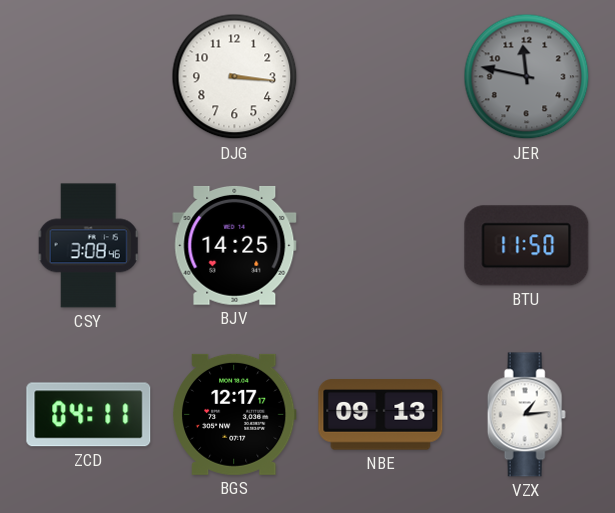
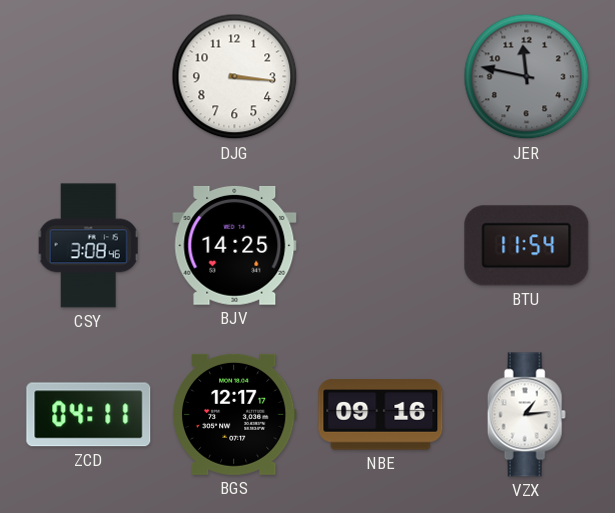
BTU: 11:50 -> 11:54
NBE: 09:13 -> 09:16
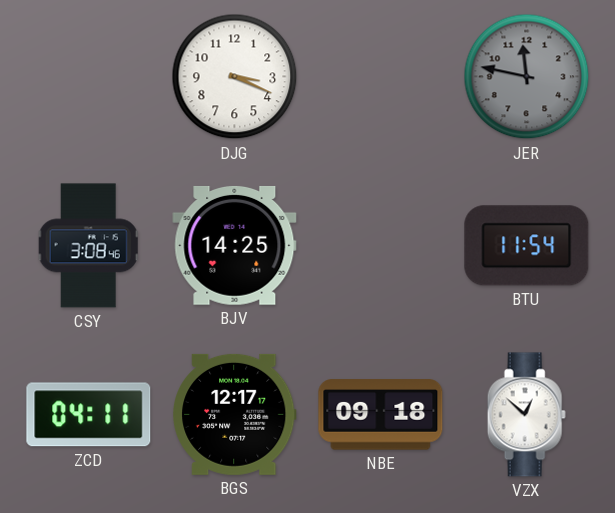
DJG: 3:16 -> 3:19
NBE: 09:16 -> 09:18
VZX: 1:14 -> 12:52
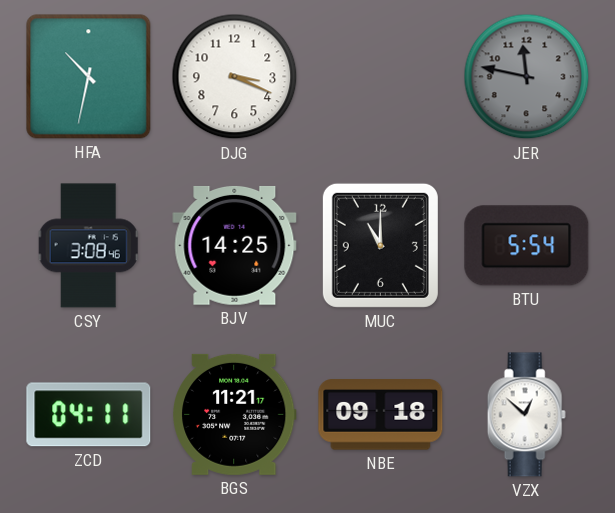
HFA: none -> 10:32
MUC: none -> 11:00
BTU: 11:54 -> 5:54
BGS: 12:17 -> 11:21
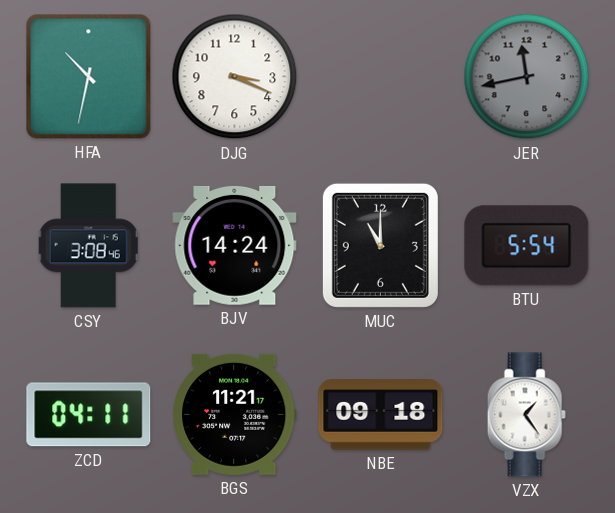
JER: 11:47 -> 11:43
BJV: 14:25 -> 14:24
VZX: 12:52 -> 1:24
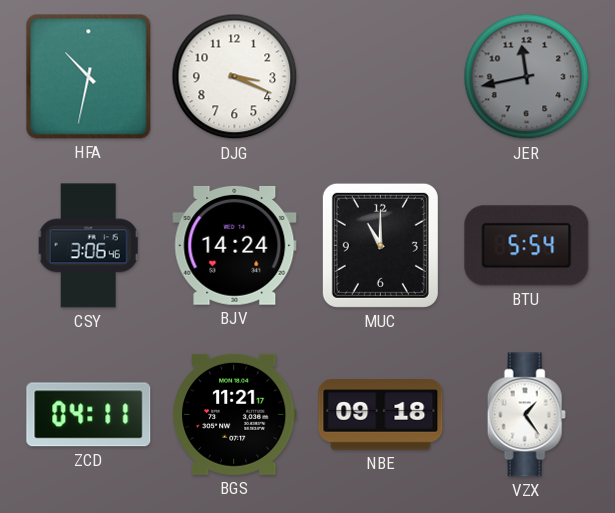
CSY: 3:08 -> 3:06
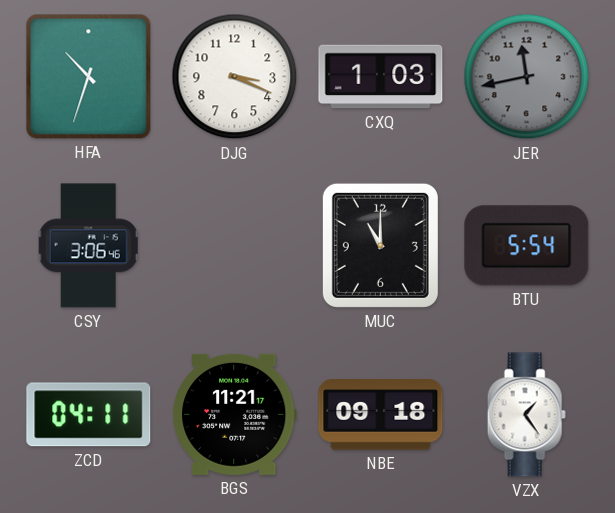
HFA: 10:32 -> 10:33
CXQ: none -> 1:03
BJV: 14:24 -> none
